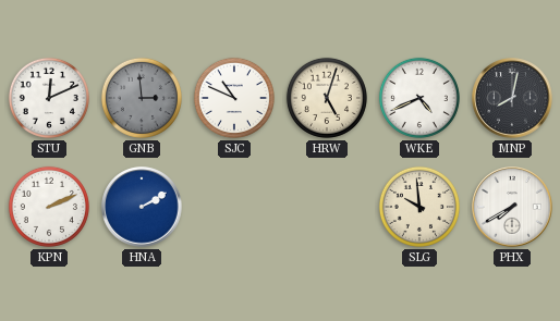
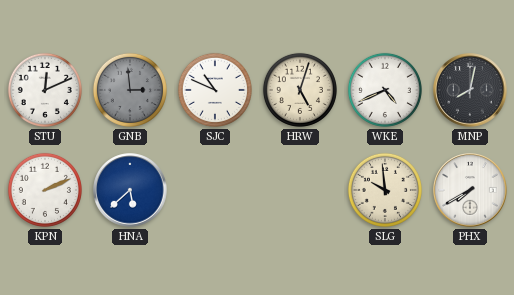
HNA: 2:10 -> 5:38
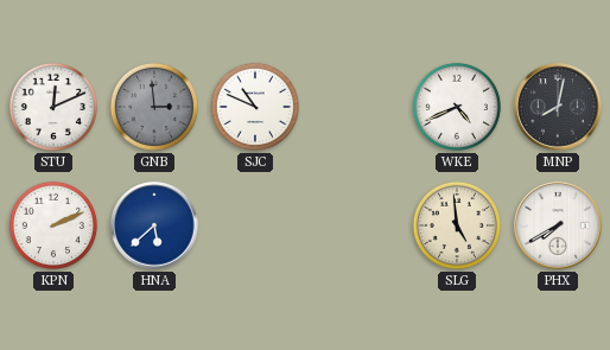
HRW: 5:03 -> none
SLG: 9:59 -> 4:59
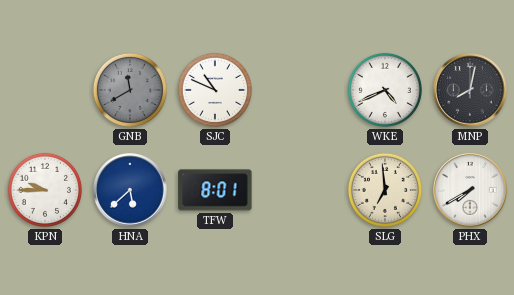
STU: 12:11 -> none
GNB: 2:59 -> 11:40
KPN: 2:11 -> 9:45
TFW: none -> 8:01
SLG: 4:59 -> 6:59
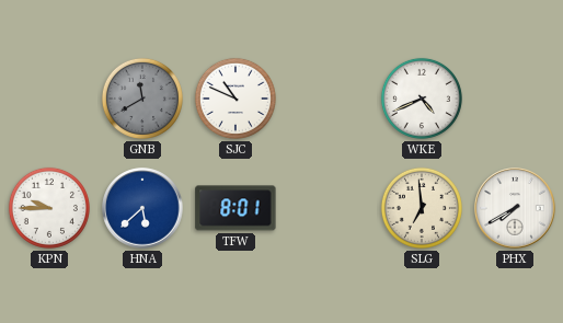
MNP: 8:02 -> none
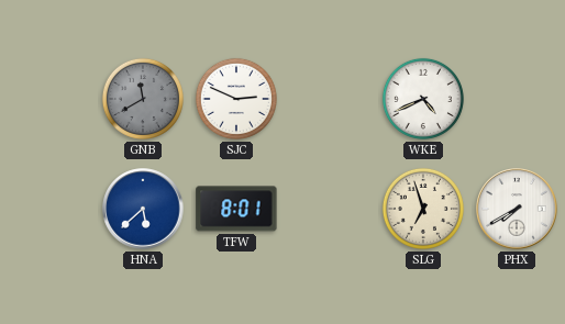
SJC: 10:49 -> 2:49
KPN: 9:45 -> none
SLG: 6:59 -> 6:57
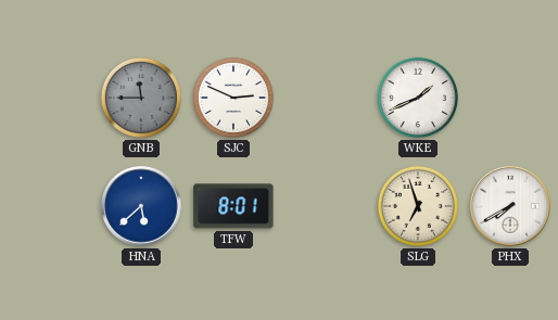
GNB: 11:40 -> 11:45
WKE: 4:41 -> 1:41
